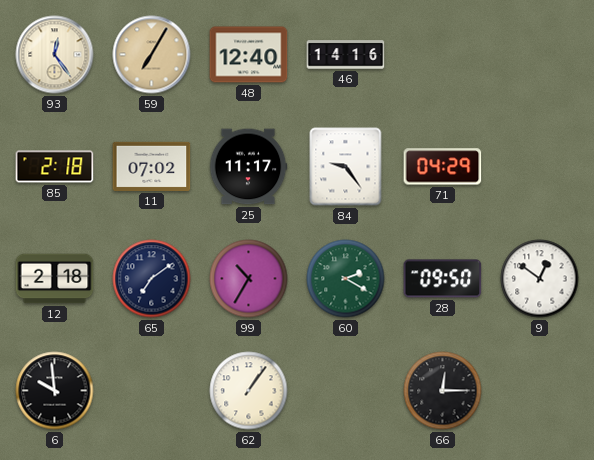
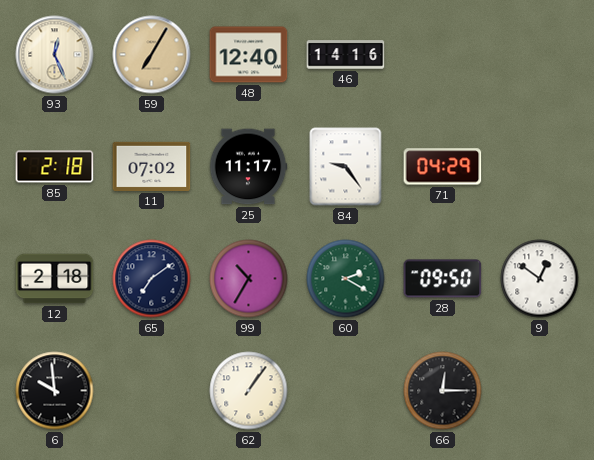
93: 12:24 -> 12:26
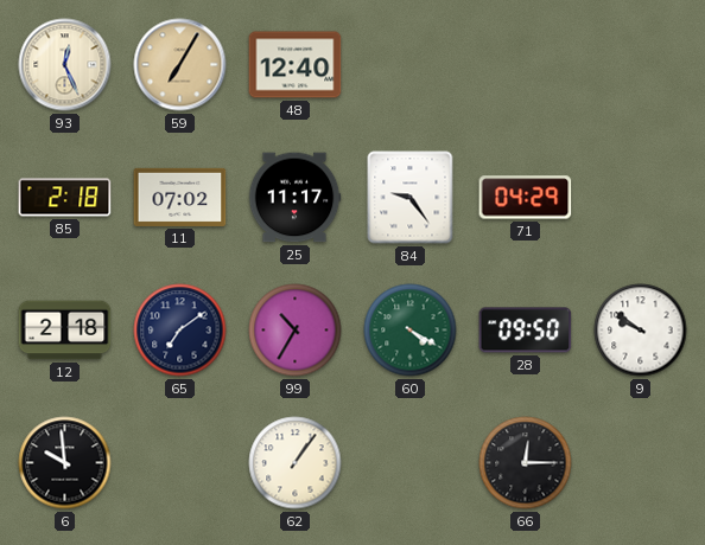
46: 14:16 -> none
60: 2:20 -> 4:20
9: 12:51 -> 9:51
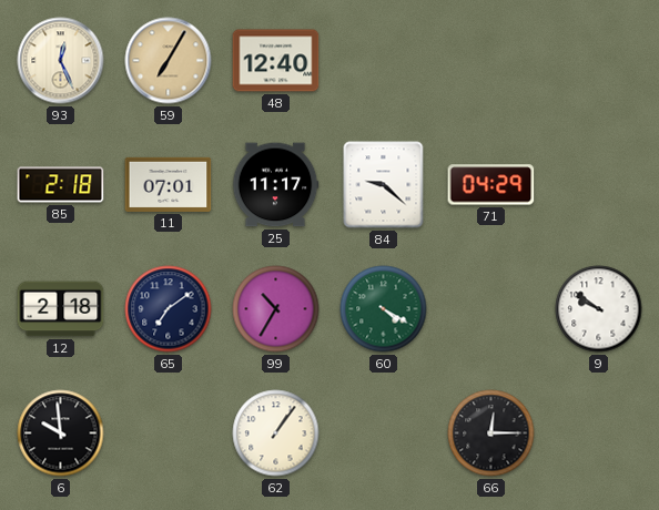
11: 07:02 -> 07:01
84: 9:24 -> 9:22
28: 09:50 -> none
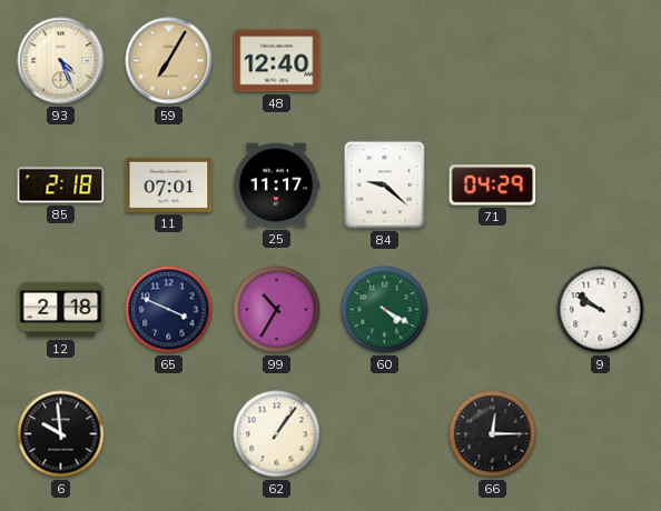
93: 12:26 -> 4:26
65: 7:09 -> 3:49
